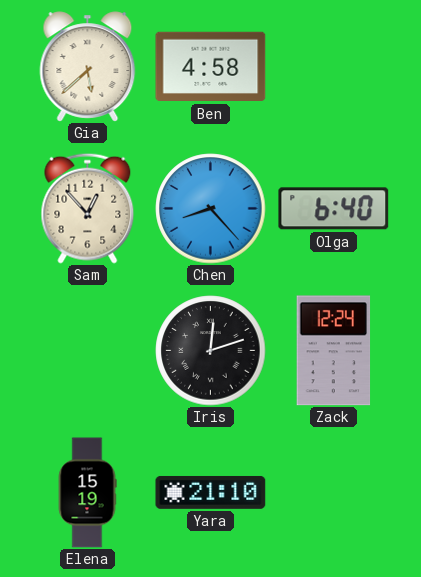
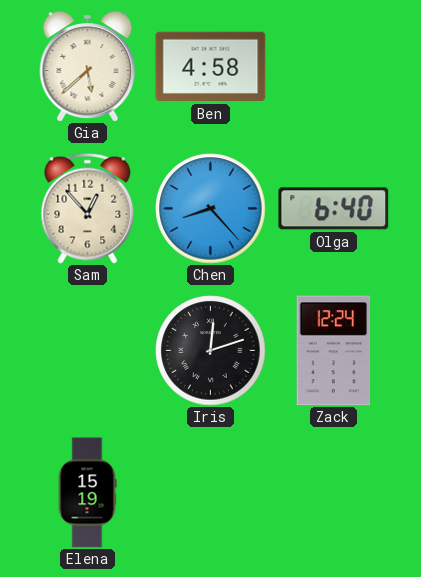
Yara: 21:10 -> none
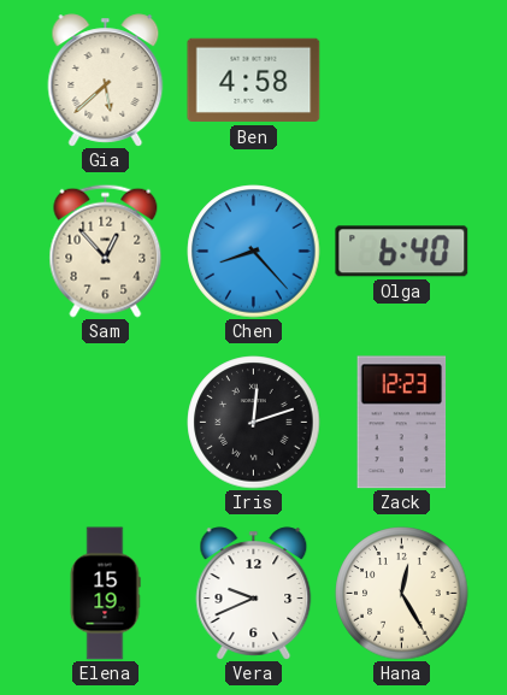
Zack: 12:24 -> 12:23
Vera: none -> 9:41
Hana: none -> 12:25
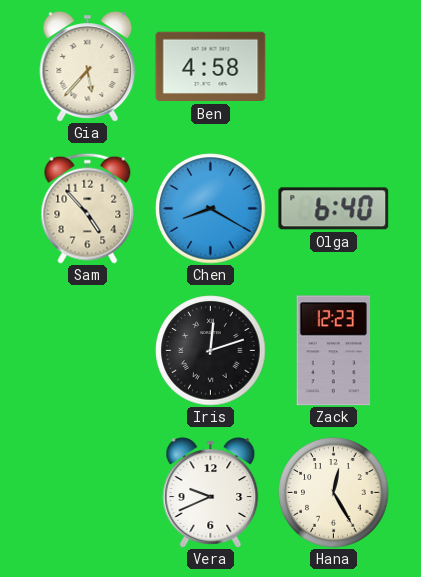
Gia: 5:38 -> 5:37
Sam: 12:53 -> 4:53
Chen: 8:23 -> 8:20
Elena: 15:19 -> none
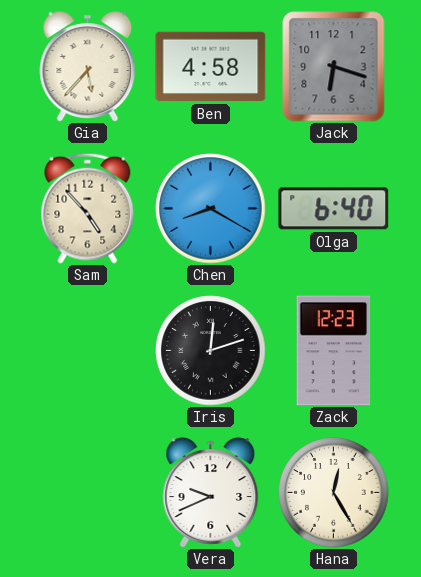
Jack: none -> 6:18
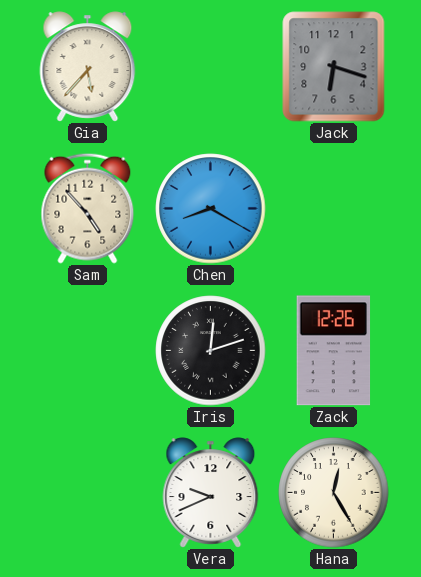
Ben: 4:58 -> none
Olga: 6:40 -> none
Zack: 12:23 -> 12:26
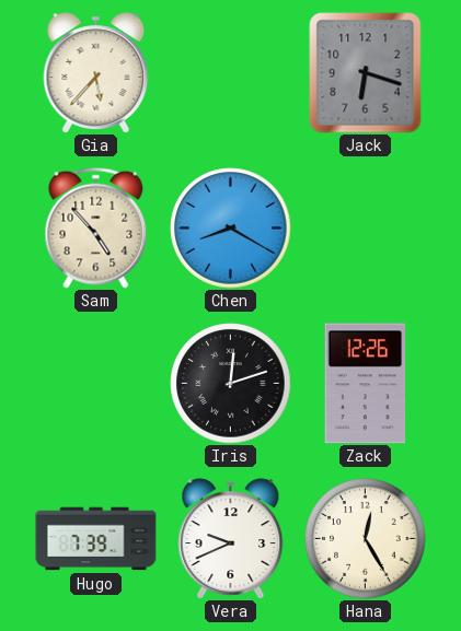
Hugo: none -> 7:39
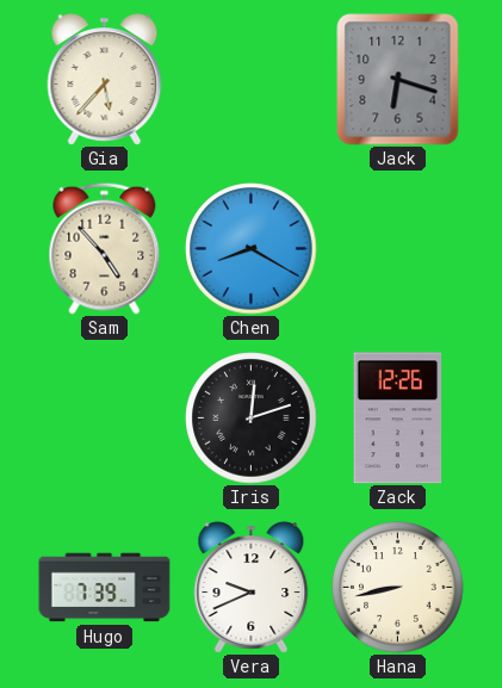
Hana: 12:25 -> 8:43
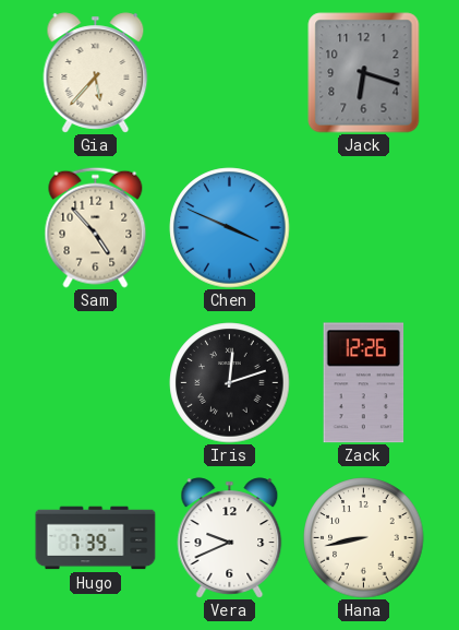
Chen: 8:20 -> 3:49
